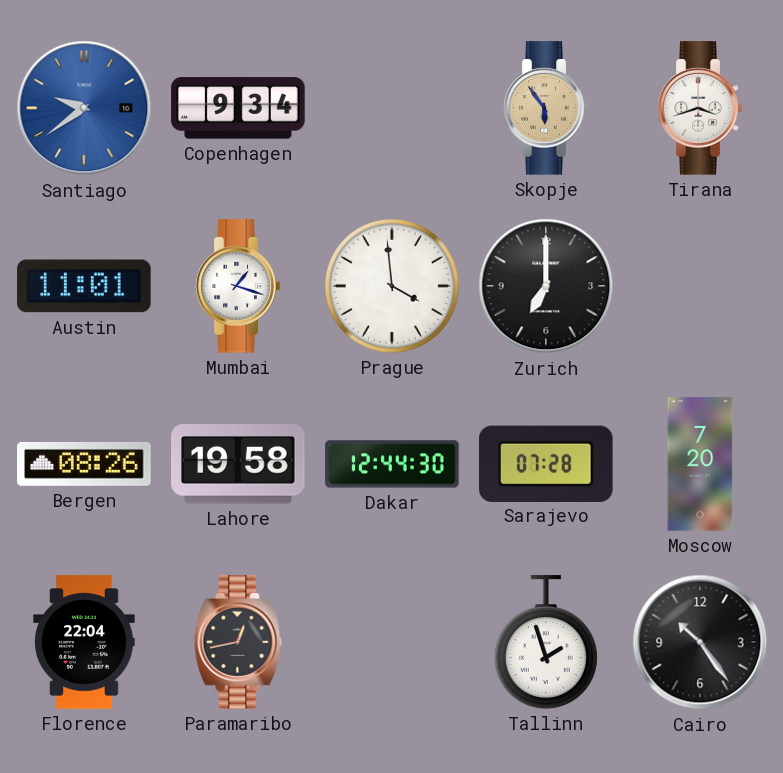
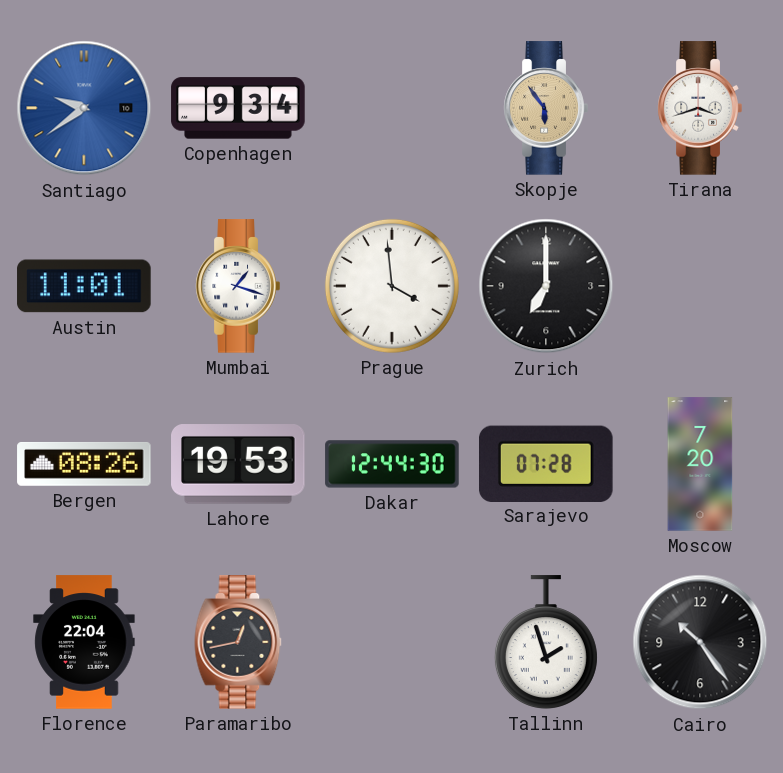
Lahore: 19:58 -> 19:53
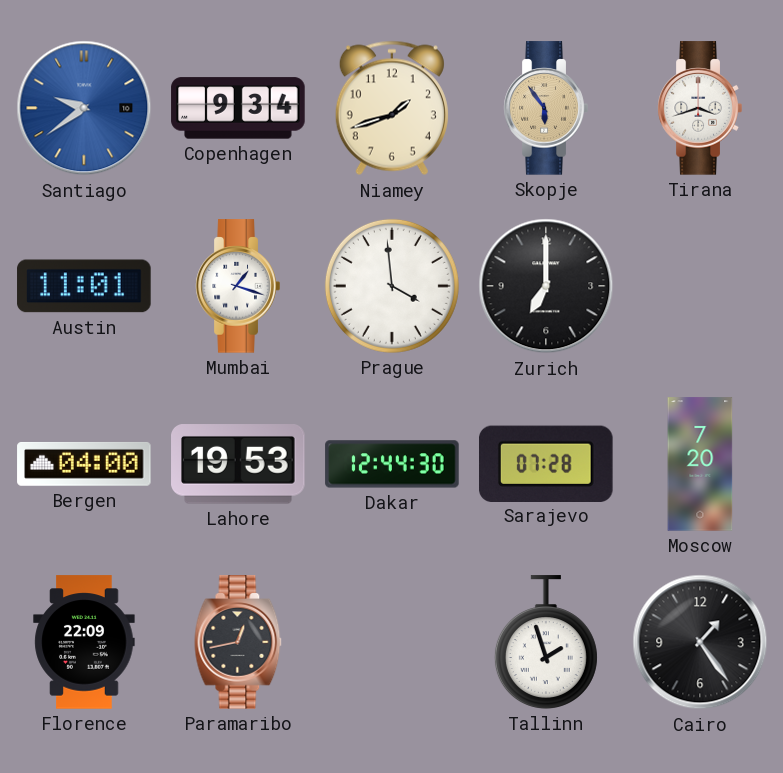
Niamey: none -> 1:42
Bergen: 08:26 -> 04:00
Florence: 22:04 -> 22:09
Cairo: 10:24 -> 1:24
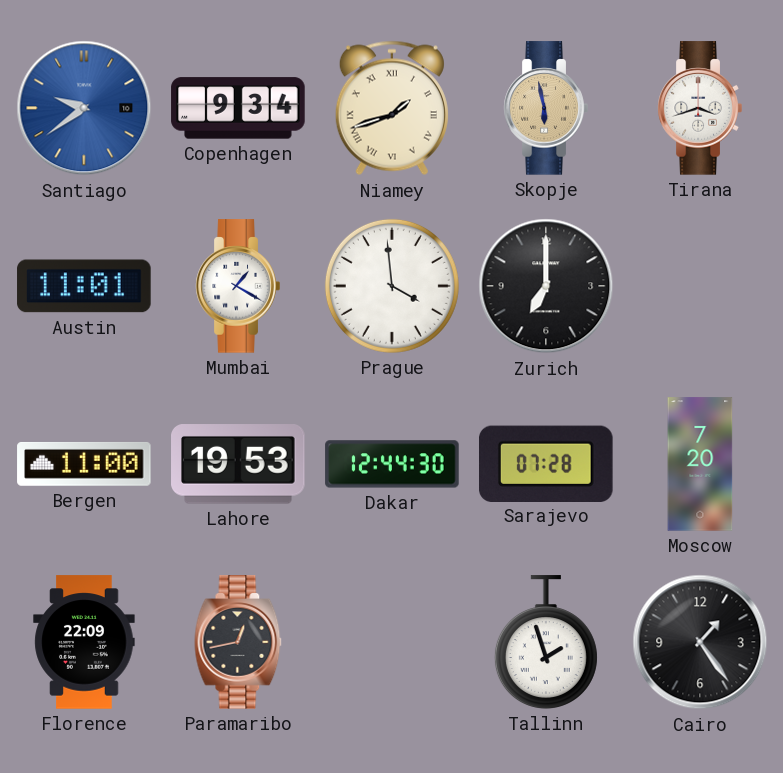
Niamey numerals: Arabic -> Roman
Skopje: 5:54 -> 5:58
Mumbai: 1:18 -> 1:20
Bergen: 04:00 -> 11:00
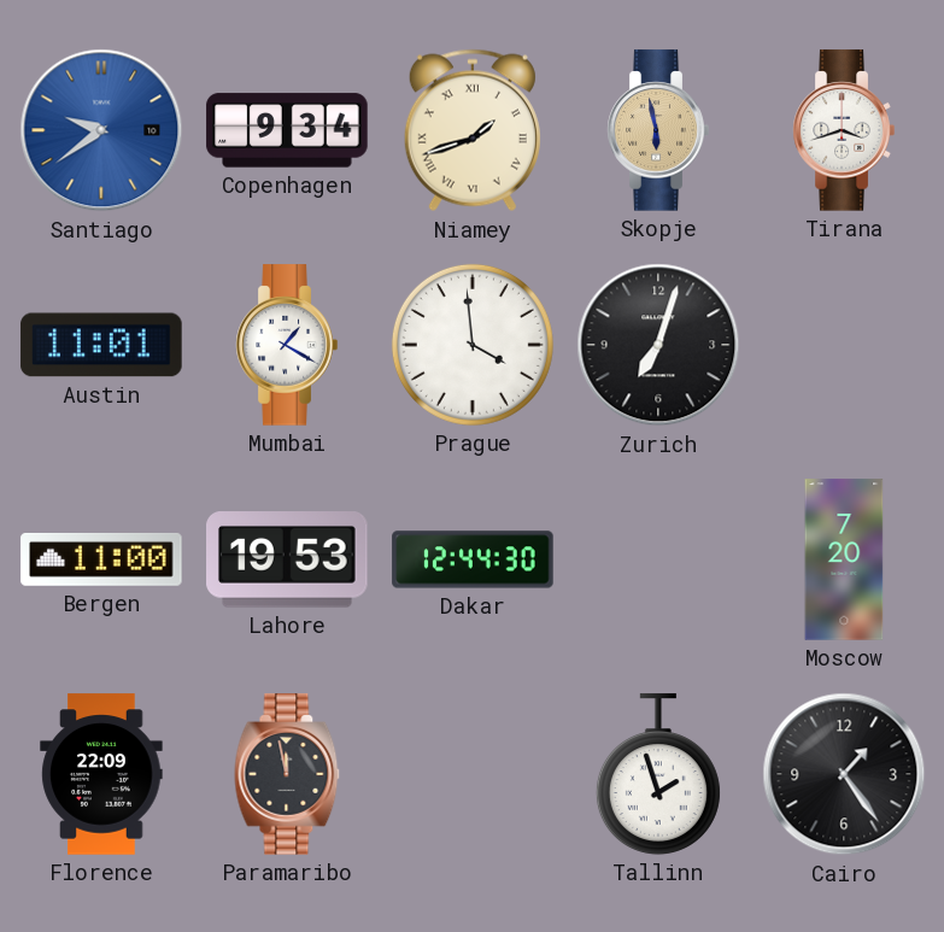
Zurich: 7:00 -> 7:03
Sarajevo: 07:28 -> none
Paramaribo: 12:43 -> 11:58
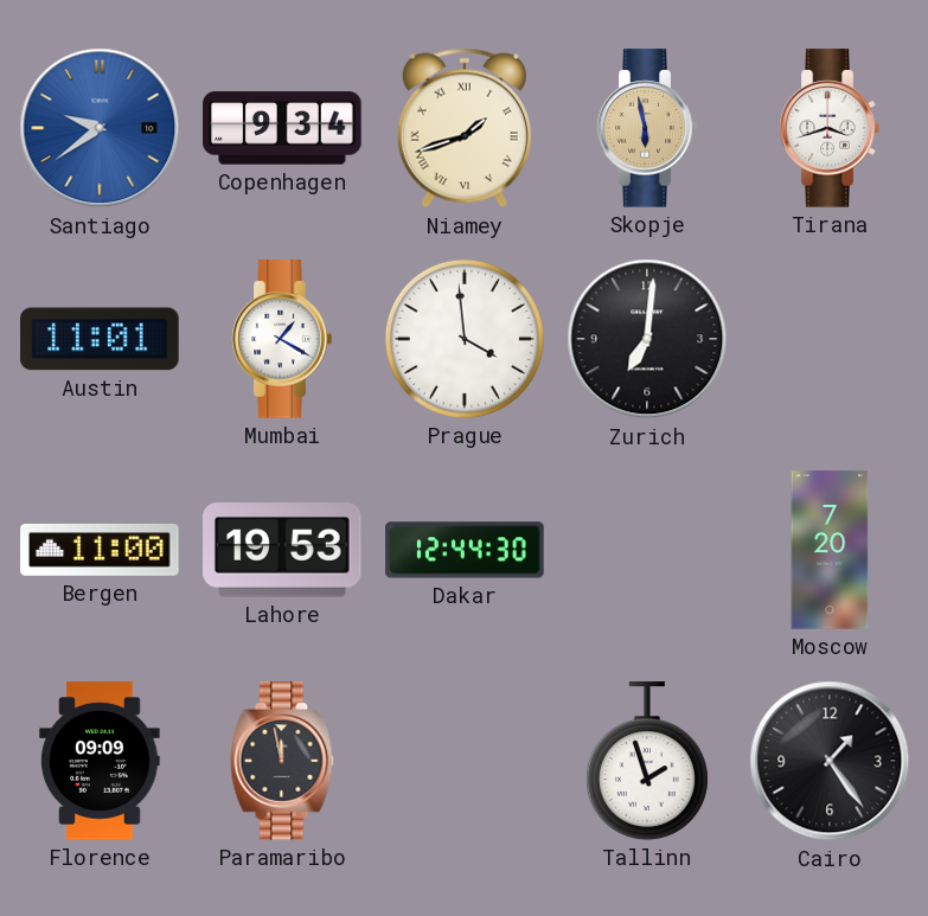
Zurich: 7:03 -> 7:01
Florence: 22:09 -> 09:09
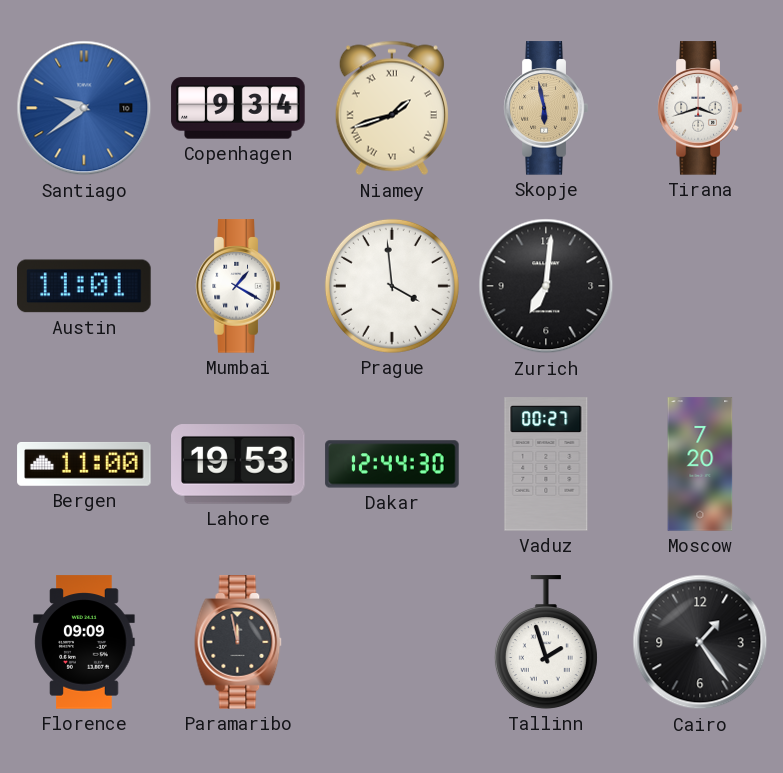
Vaduz: none -> 00:27
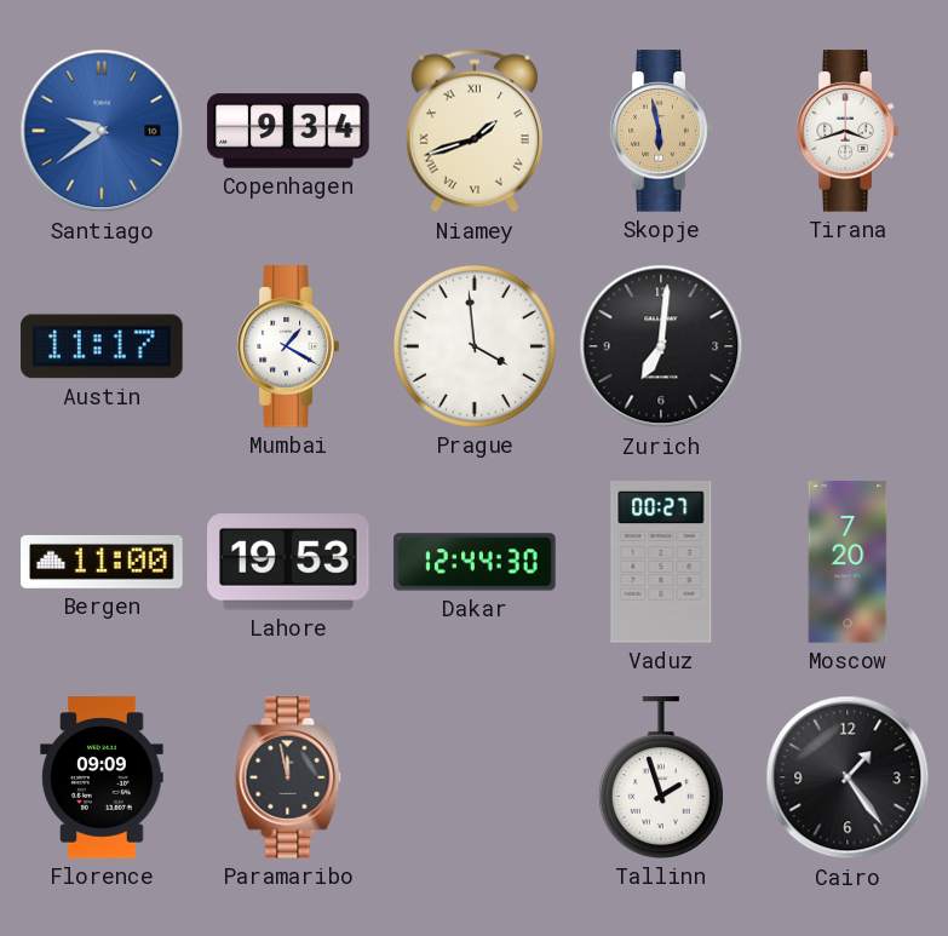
Austin: 11:01 -> 11:17
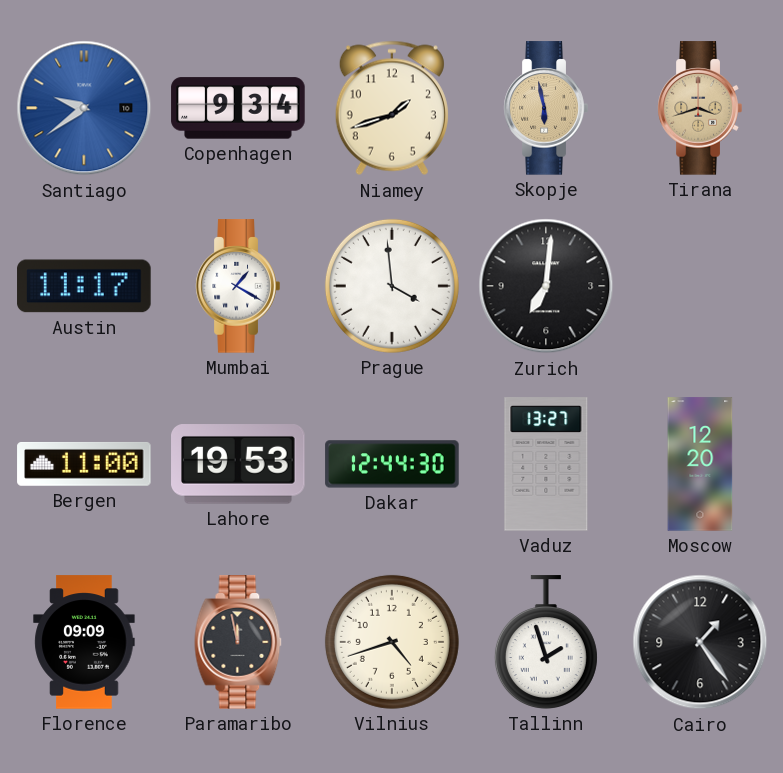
Niamey numerals: Roman -> Arabic
Tirana dial: white -> champagne
Vaduz: 00:27 -> 13:27
Moscow: 7:20 -> 12:20
Vilnius: none -> 4:42
